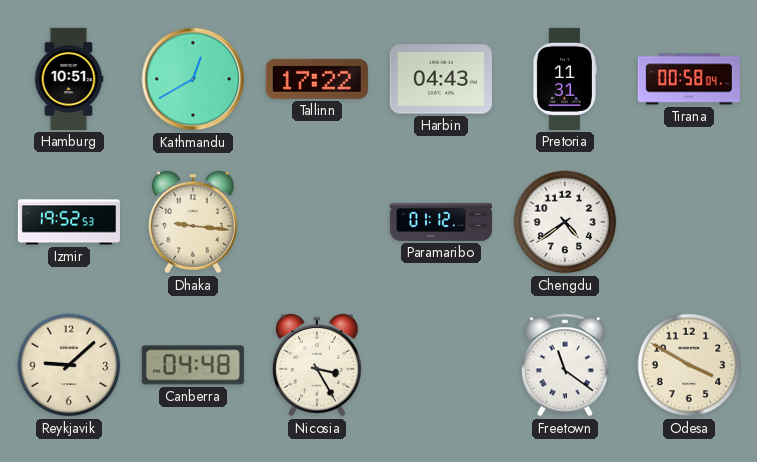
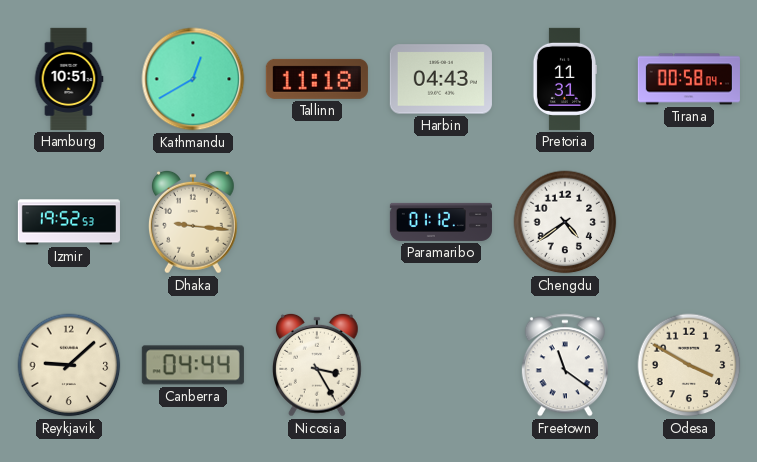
Tallinn: 17:22 -> 11:18
Canberra: 04:48 -> 04:44
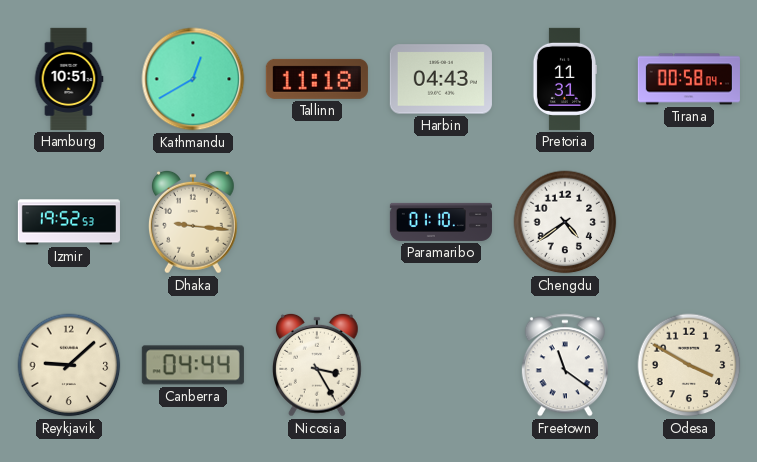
Paramaribo: 01:12 -> 01:10
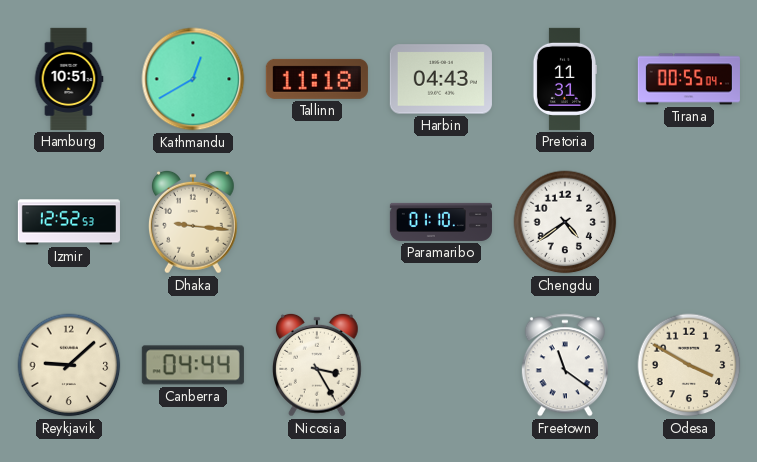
Tirana: 00:58 -> 00:55
Izmir: 19:52 -> 12:52
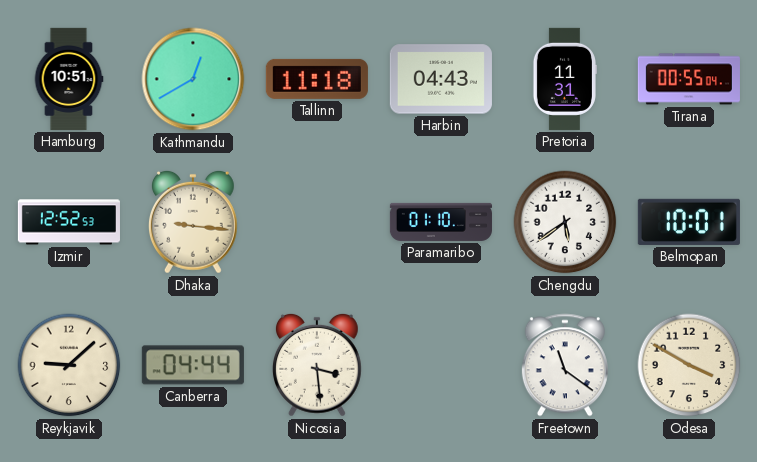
Chengdu: 4:39 -> 5:39
Belmopan: none -> 10:01
Nicosia: 3:25 -> 3:29
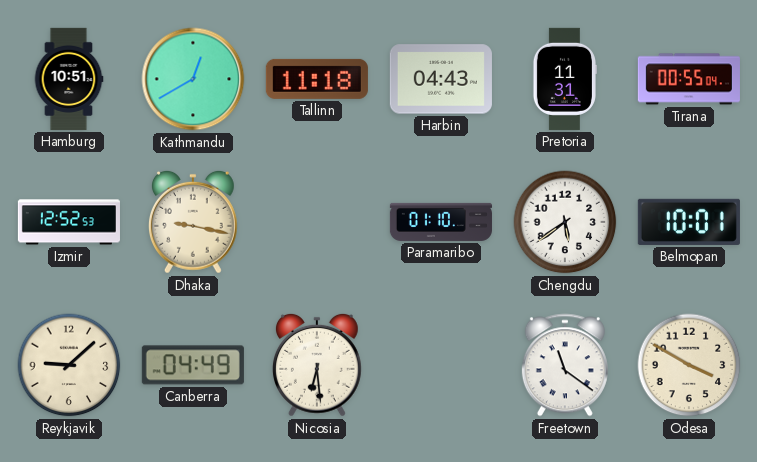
Dhaka: 9:16 -> 9:17
Canberra: 04:44 -> 04:49
Nicosia: 3:29 -> 6:29
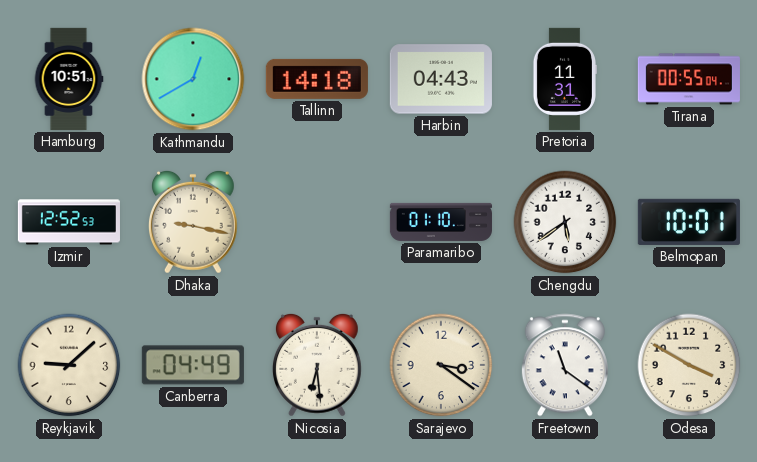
Tallinn: 11:18 -> 14:18
Sarajevo: none -> 3:21
